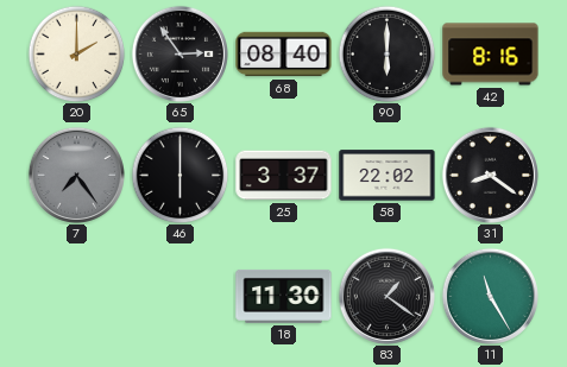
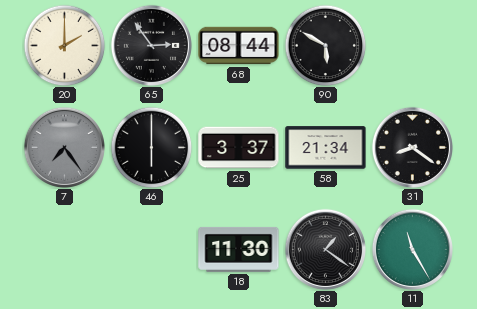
68: 08:40 -> 08:44
90: 6:00 -> 5:50
42: 8:16 -> none
58: 22:02 -> 21:34
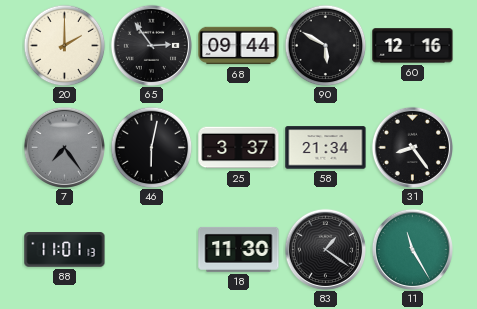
68: 08:44 -> 09:44
60: none -> 12:16
46: 6:00 -> 6:02
31: 8:21 -> 8:24
88: none -> 11:01
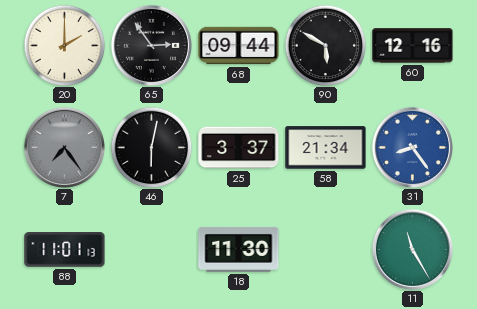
31 dial: black -> blue
83: 1:21 -> none
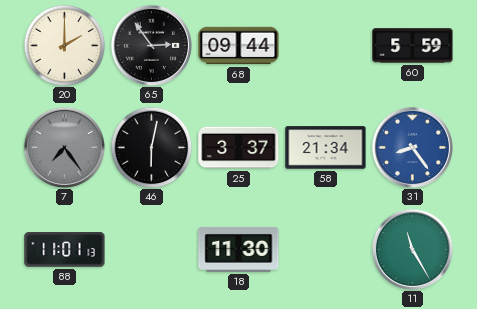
90: 5:50 -> none
60: 12:16 -> 5:59
